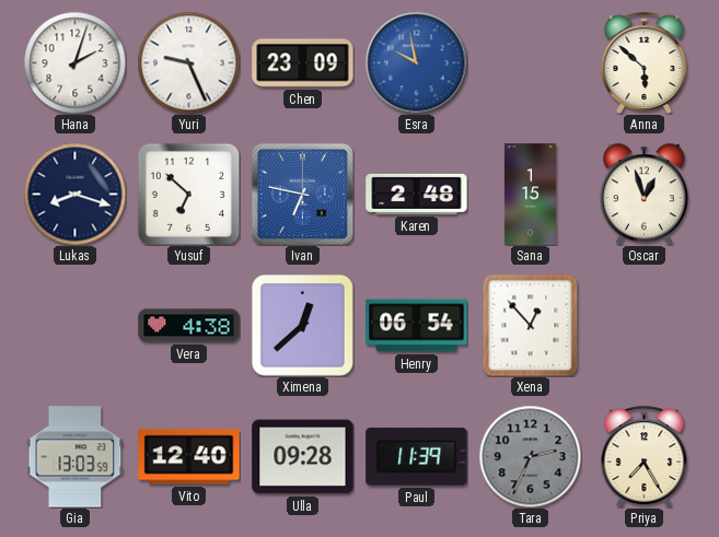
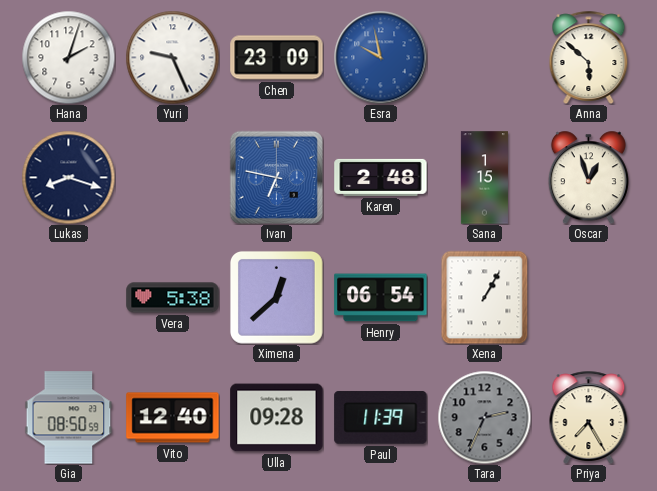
Yusuf: 6:52 -> none
Vera: 4:38 -> 5:38
Xena: 12:53 -> 1:05
Gia: 13:03 -> 08:50
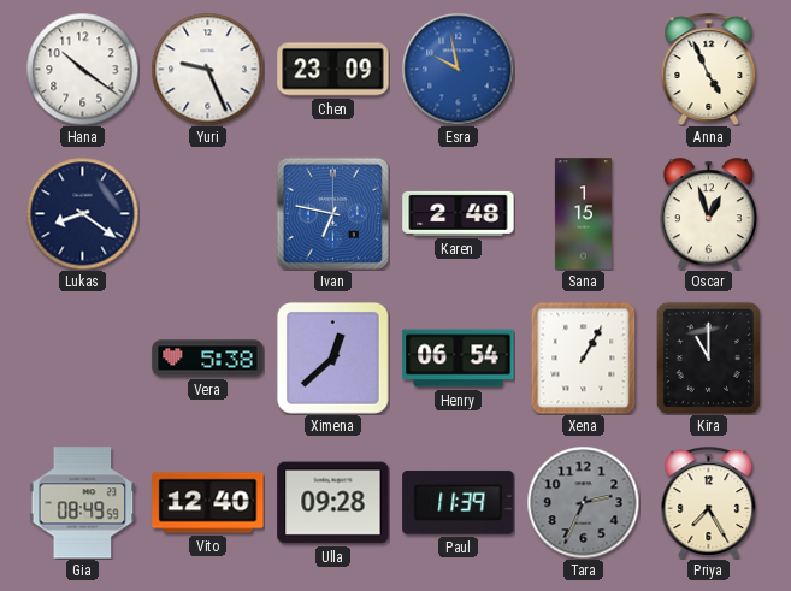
Hana: 2:03 -> 10:21
Anna: 5:52 -> 4:56
Lukas: 8:18 -> 8:21
Kira: none -> 11:00
Gia: 08:50 -> 08:49
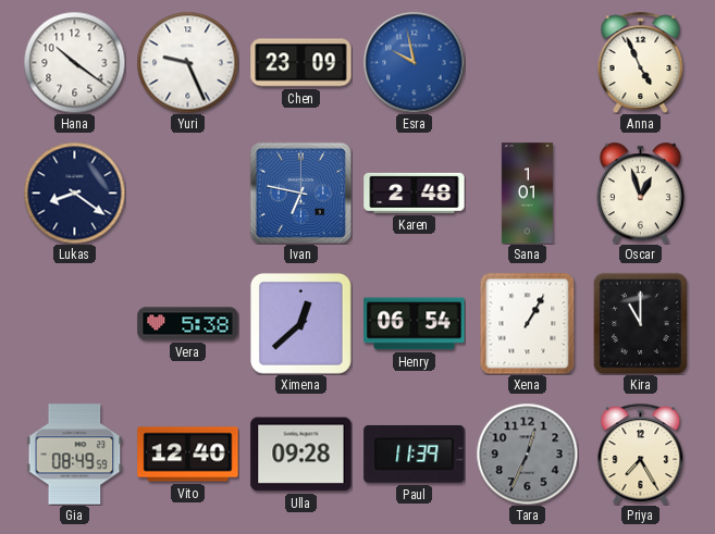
Sana: 1:15 -> 1:01
Tara: 2:34 -> 12:34
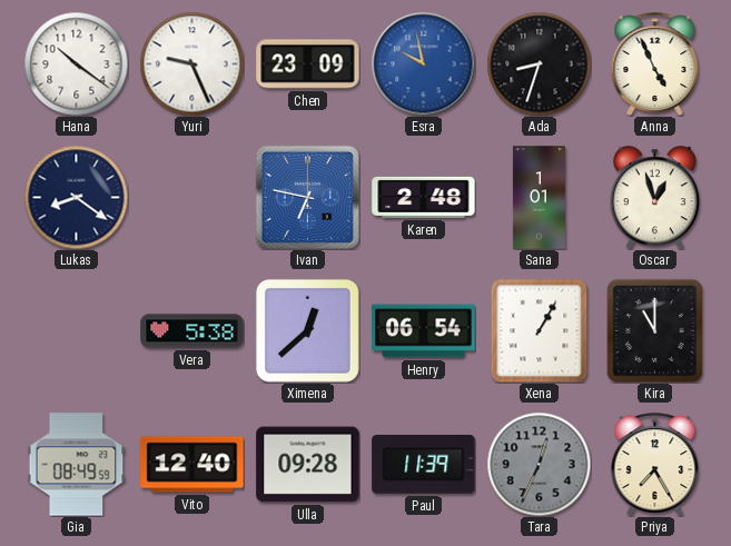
Ada: none -> 8:33
